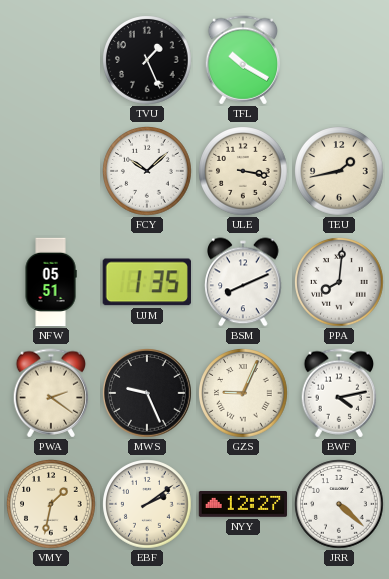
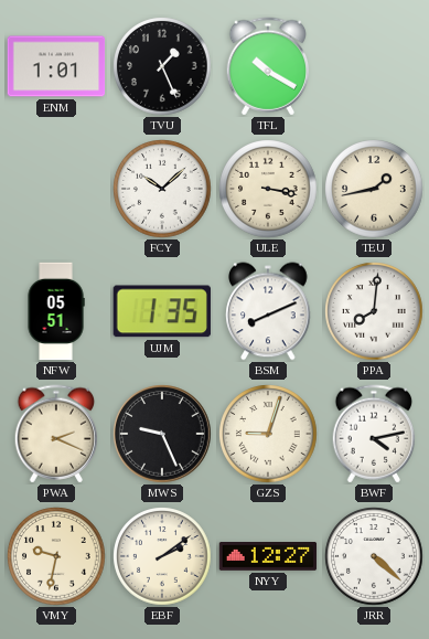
ENM: none -> 1:01
PWA: 2:21 -> 2:19
GZS: 9:04 -> 9:03
VMY: 1:32 -> 9:32
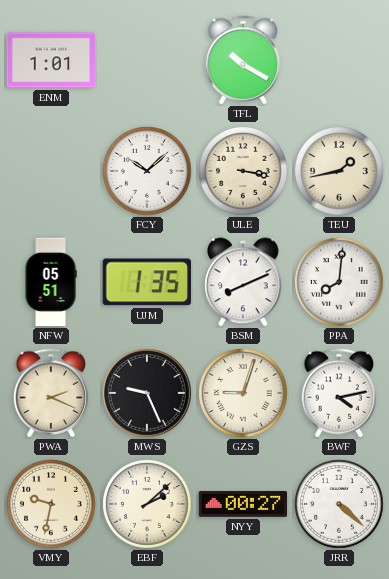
TVU: 1:26 -> none
EBF: 2:09 -> 2:08
NYY: 12:27 -> 00:27
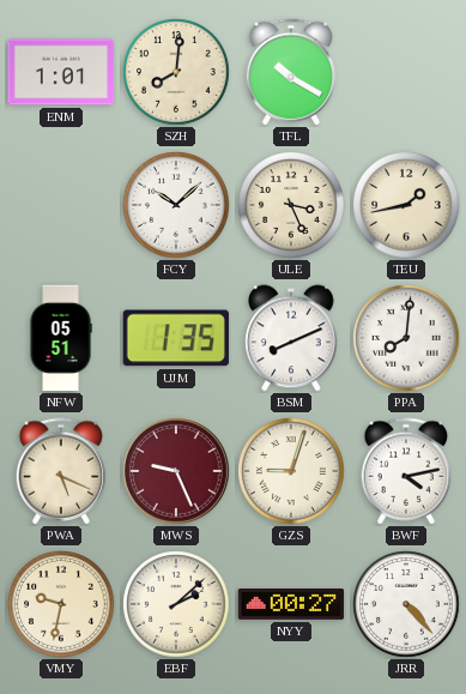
SZH: none -> 8:01
ULE: 3:17 -> 3:26
PWA: 2:19 -> 5:19
MWS dial: black -> burgundy
JRR: 4:22 -> 4:23
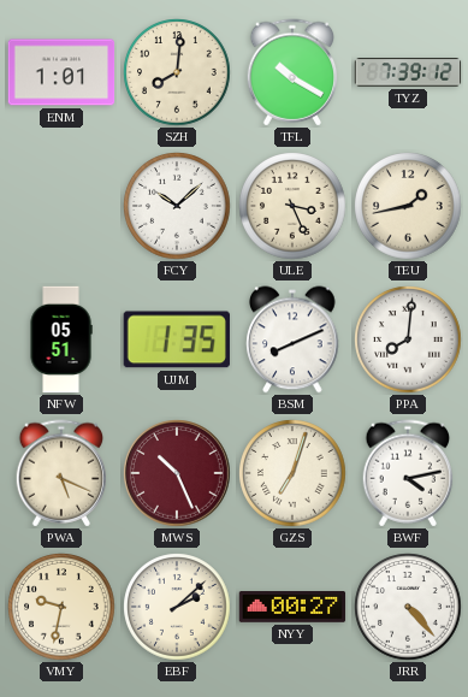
TYZ: none -> 7:39
MWS: 9:26 -> 10:26
GZS: 9:03 -> 7:03
